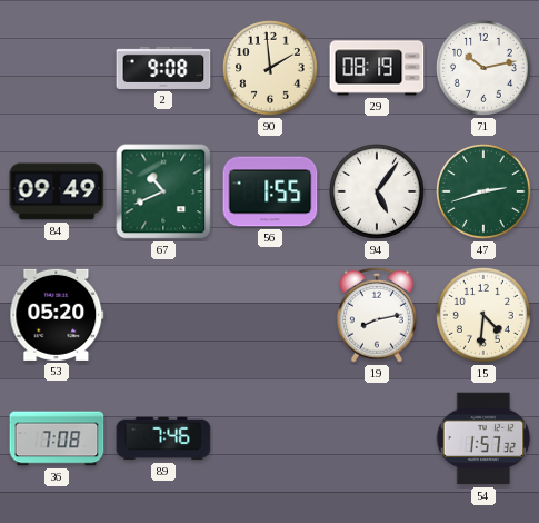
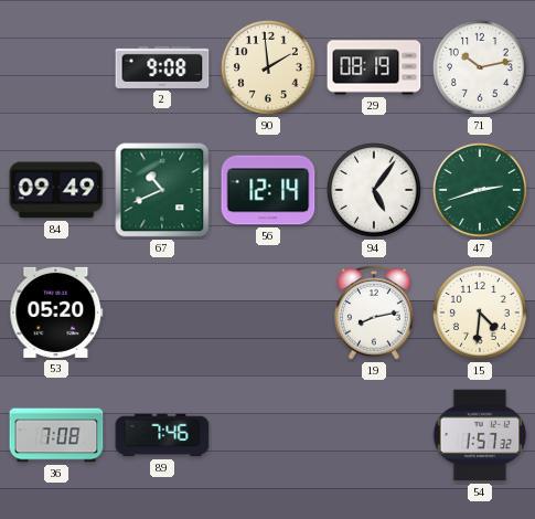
56: 1:55 -> 12:14
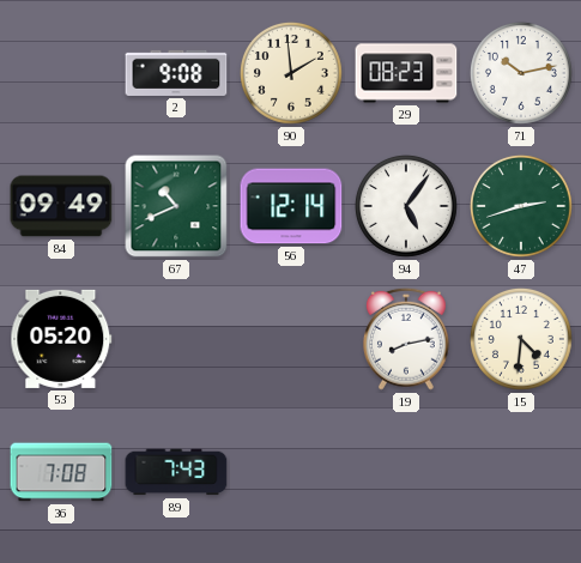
29: 08:19 -> 08:23
89: 7:46 -> 7:43
54: 1:57 -> none
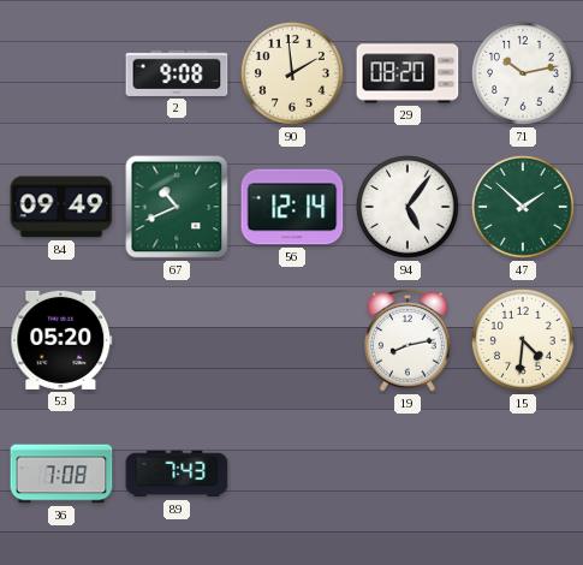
29: 08:23 -> 08:20
47: 2:42 -> 1:52
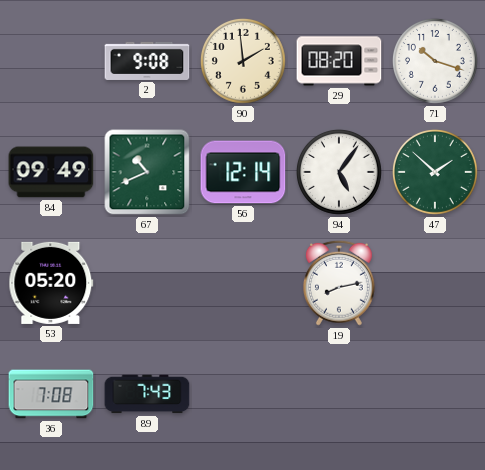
71: 10:13 -> 10:18
15: 4:31 -> none
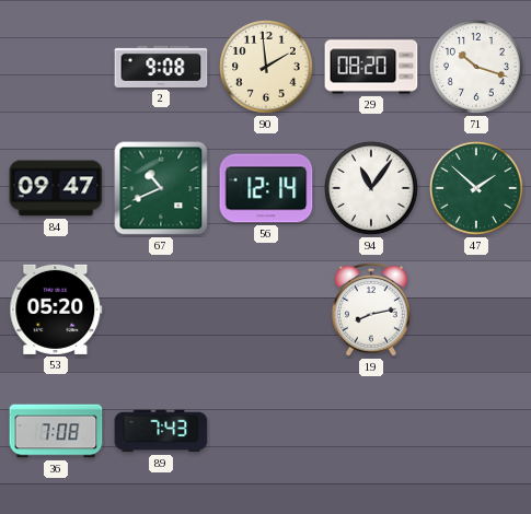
84: 09:49 -> 09:47
94: 5:06 -> 11:06
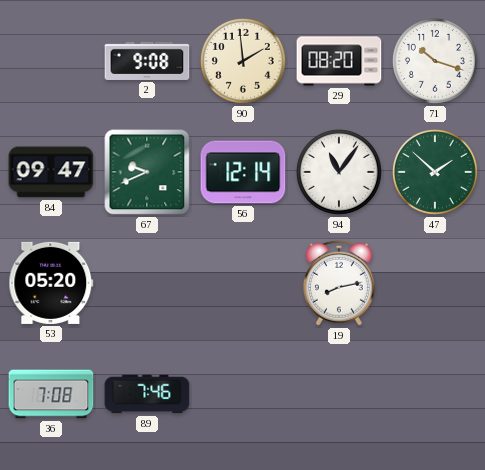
67: 10:41 -> 9:41
89: 7:43 -> 7:46
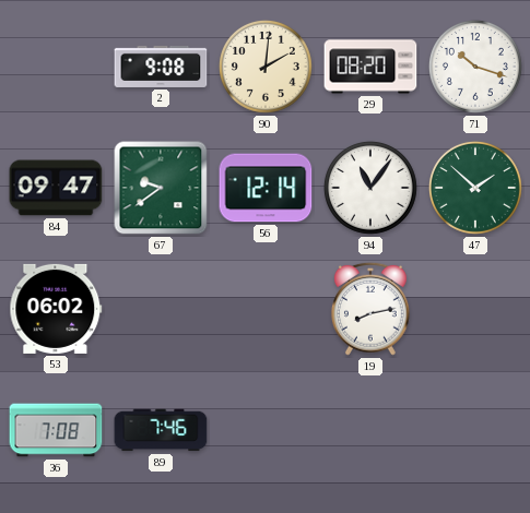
90: 1:59 -> 2:01
67: 9:41 -> 9:39
53: 05:20 -> 06:02
